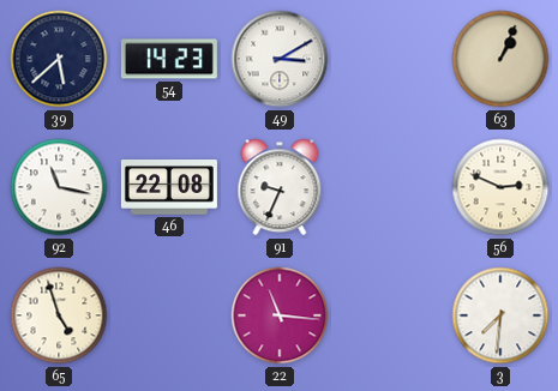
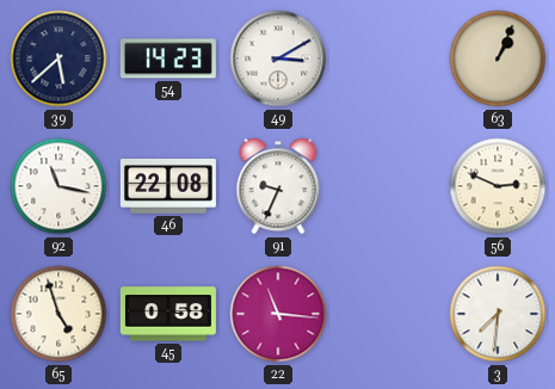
45: none -> 0:58
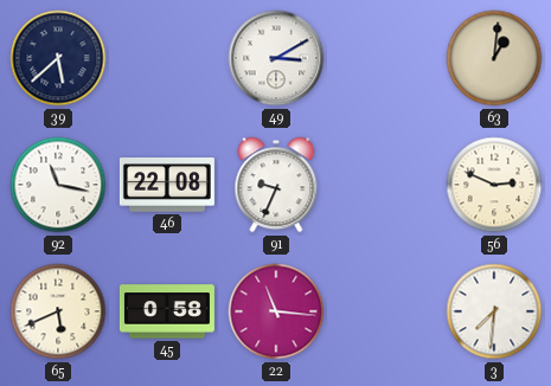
54: 14:23 -> none
63: 1:04 -> 1:01
65: 4:57 -> 5:41
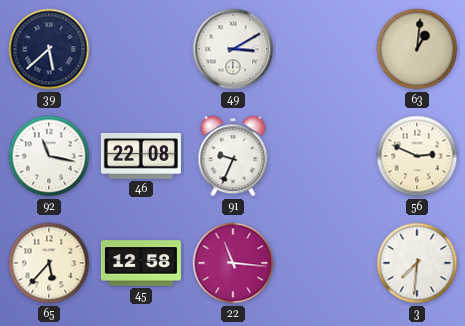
65: 5:41 -> 5:37
45: 0:58 -> 12:58
